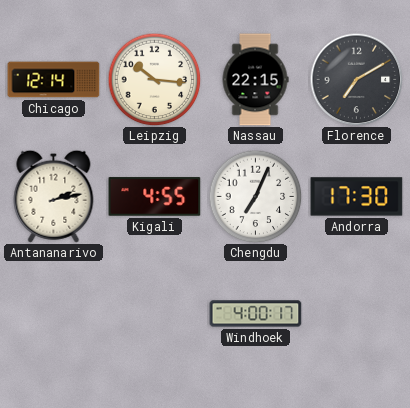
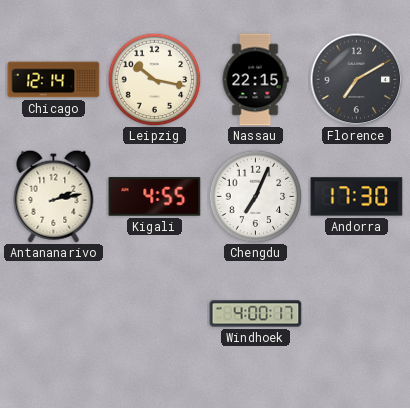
Leipzig: 10:16 -> 10:17
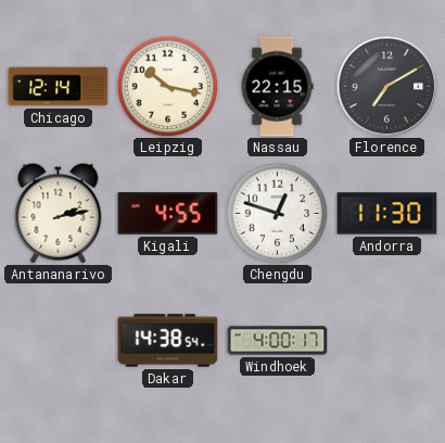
Chengdu: 7:04 -> 12:48
Andorra: 17:30 -> 11:30
Dakar: none -> 14:38
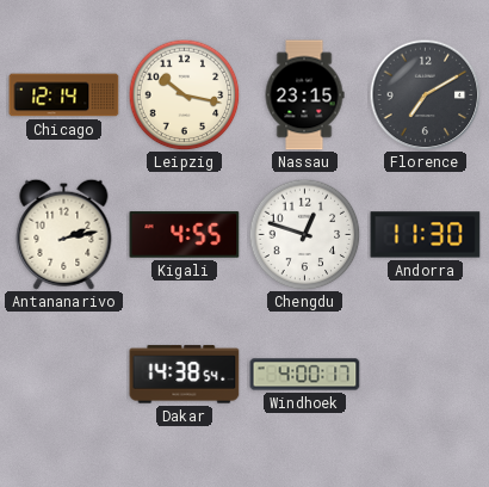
Nassau: 22:15 -> 23:15
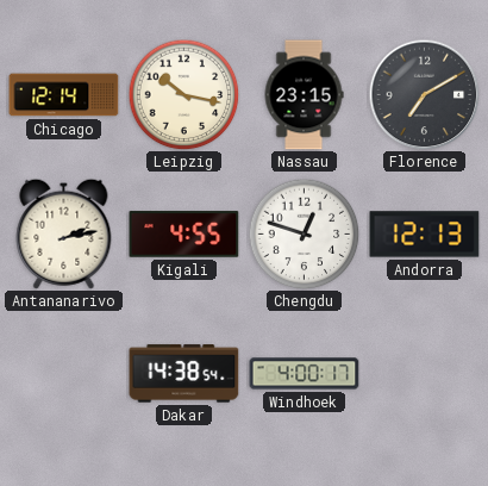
Andorra: 11:30 -> 12:13
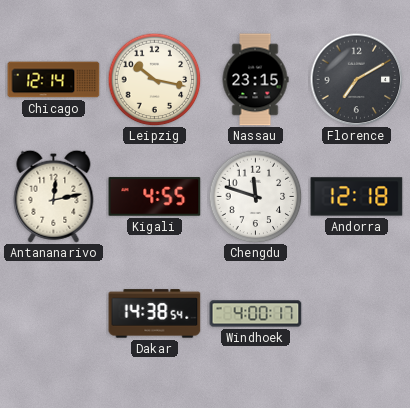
Antananarivo: 2:13 -> 12:13
Chengdu: 12:48 -> 11:48
Andorra: 12:13 -> 12:18
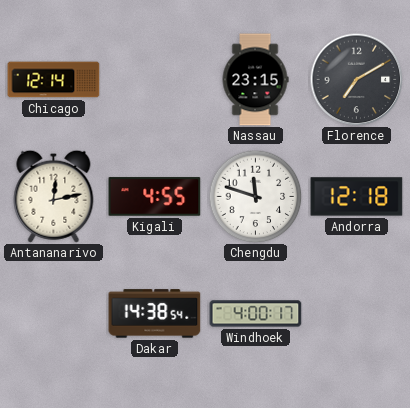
Leipzig: 10:17 -> none
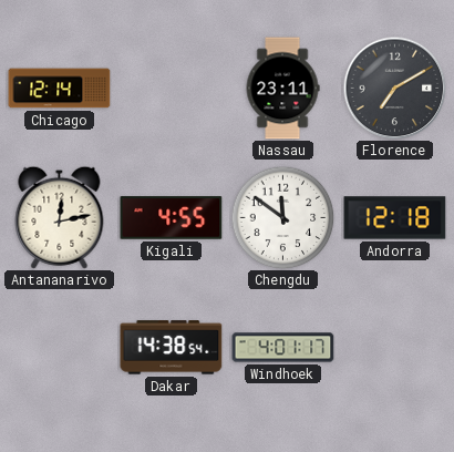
Nassau: 23:15 -> 23:11
Chengdu: 11:48 -> 11:51
Windhoek: 4:00 -> 4:01
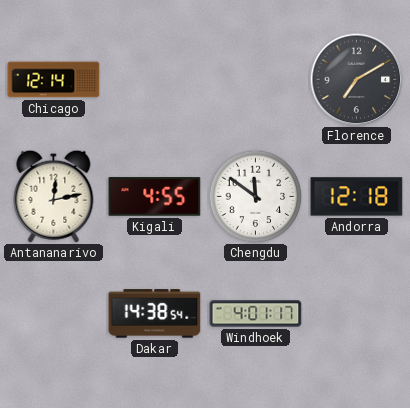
Nassau: 23:11 -> none
